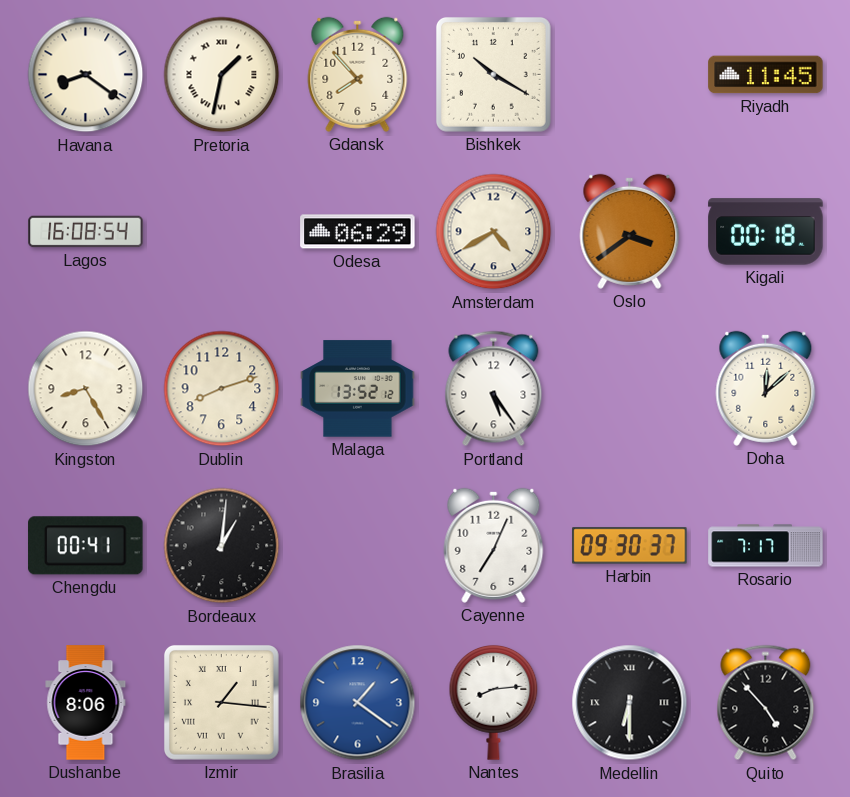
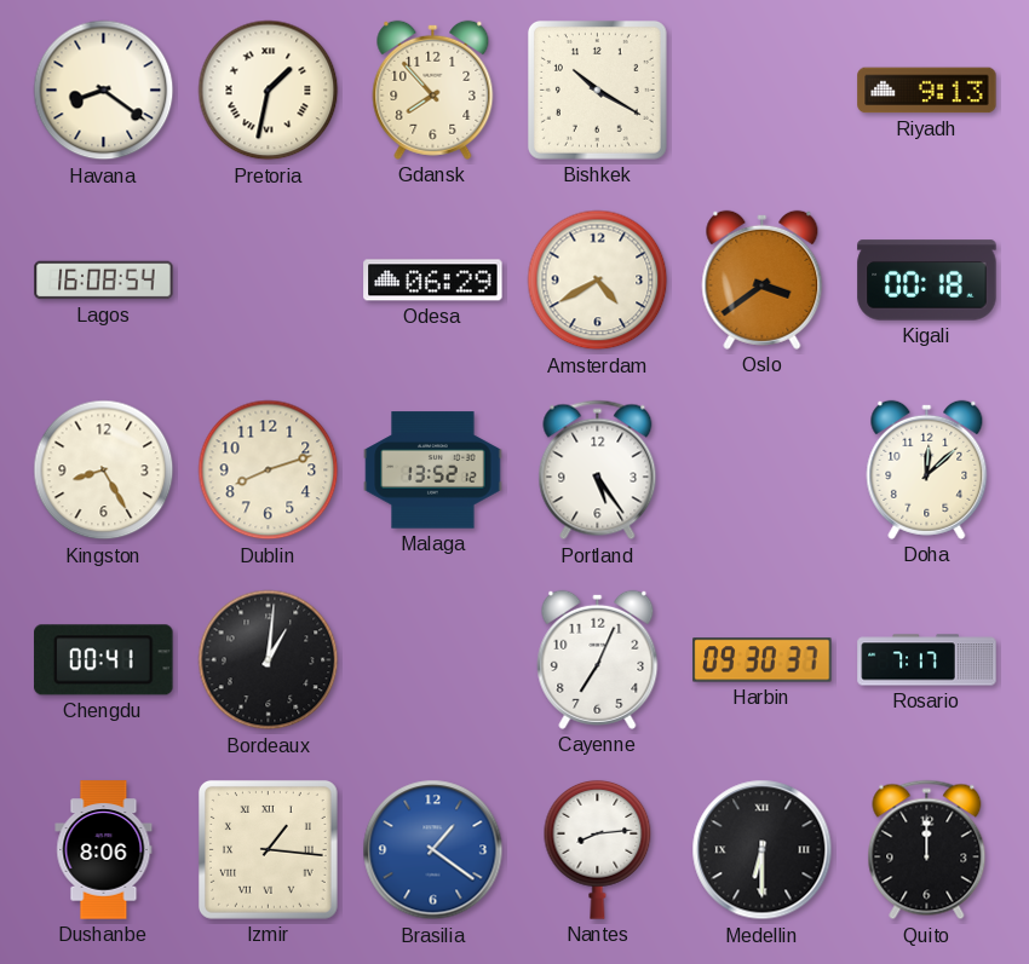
Riyadh: 11:45 -> 9:13
Quito: 4:53 -> 12:00
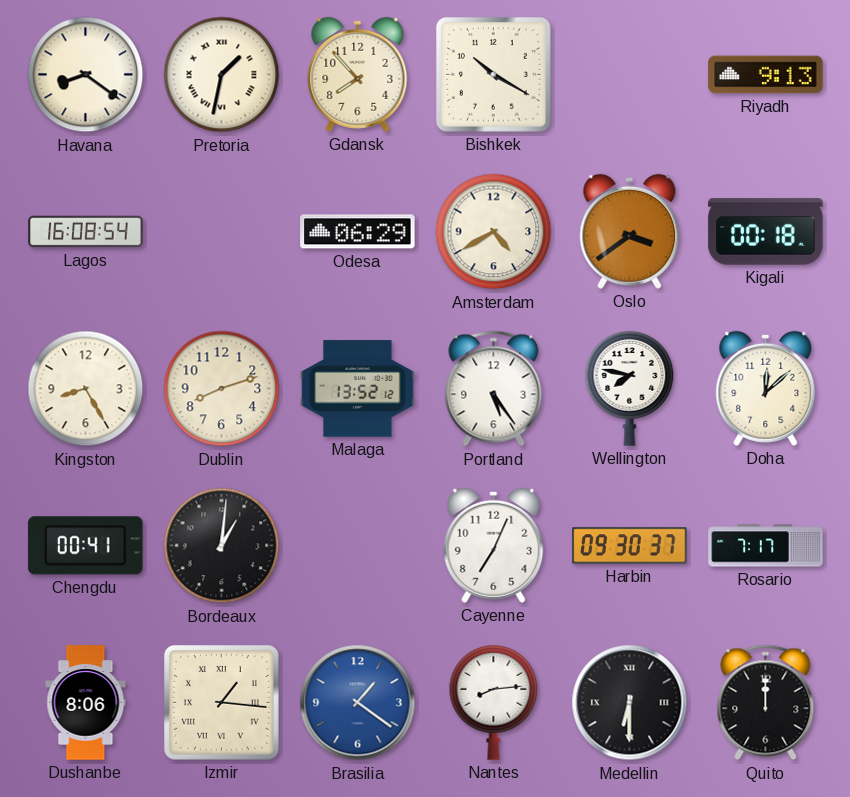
Wellington: none -> 7:47
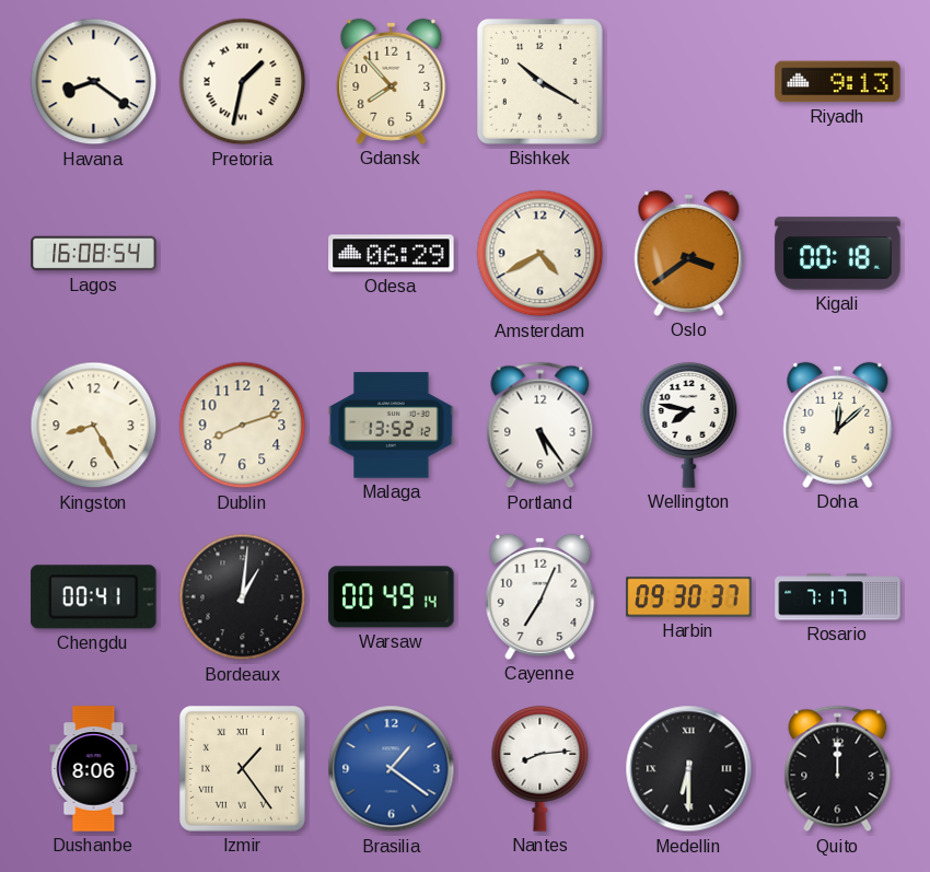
Warsaw: none -> 00:49
Izmir: 1:16 -> 1:24
